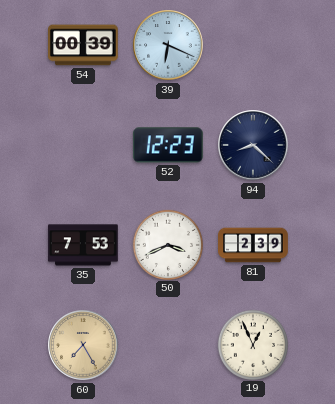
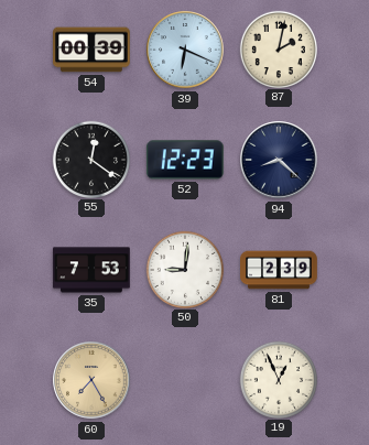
87: none -> 2:02
55: none -> 12:21
50: 3:41 -> 9:01
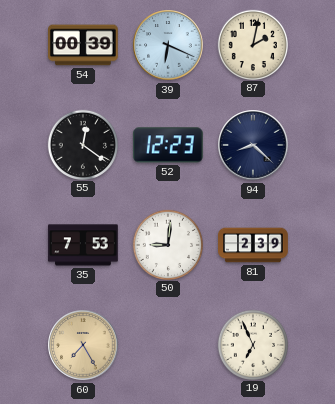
19: 12:56 -> 6:56
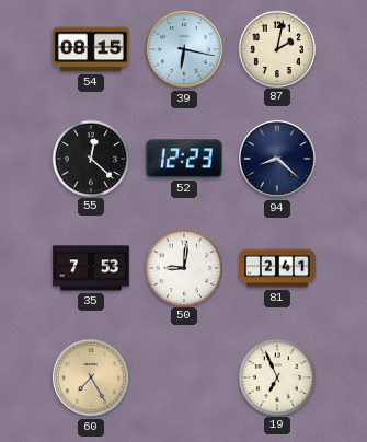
54: 00:39 -> 08:15
39: 6:19 -> 6:17
55: 12:21 -> 12:22
81: 2:39 -> 2:41
